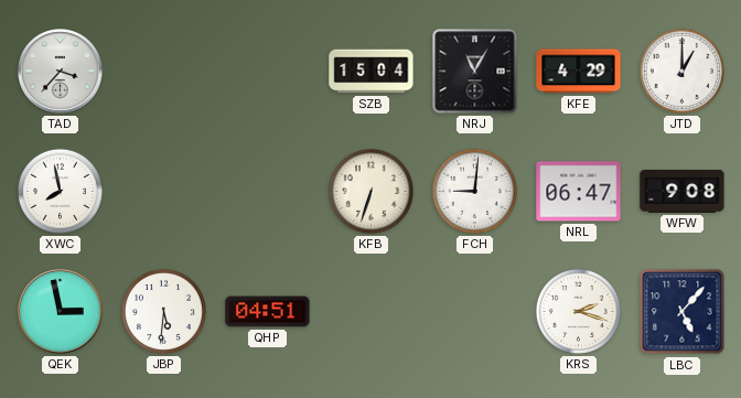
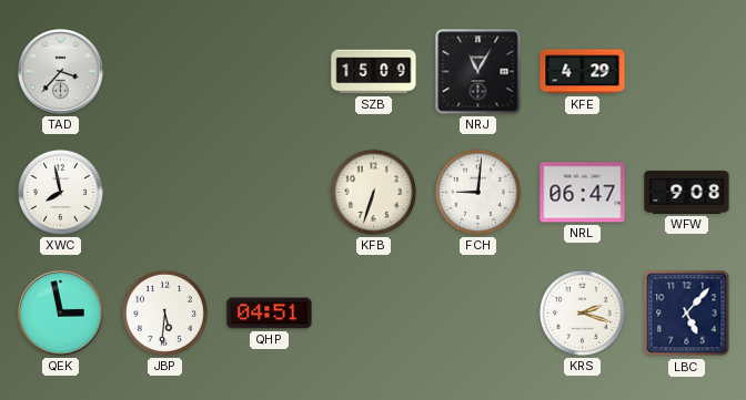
SZB: 15:04 -> 15:09
JTD: 1:00 -> none
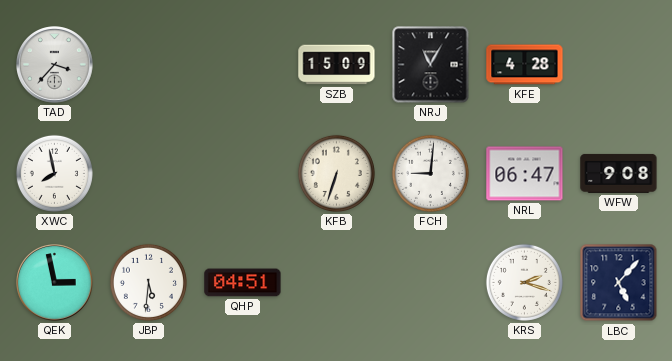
KFE: 4:29 -> 4:28
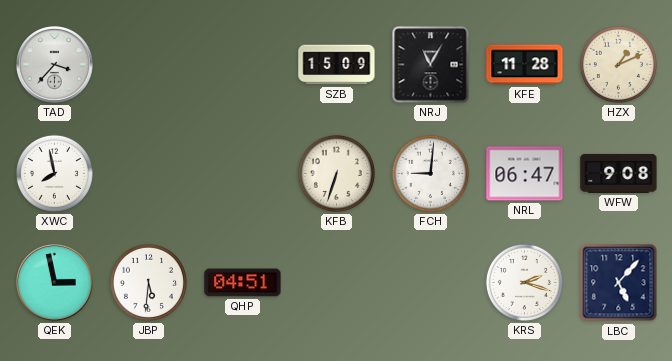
KFE: 4:28 -> 11:28
HZX: none -> 1:11
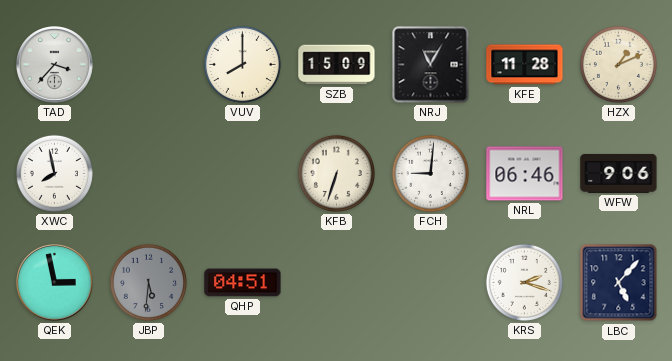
VUV: none -> 8:00
NRL: 06:47 -> 06:46
WFW: 9:08 -> 9:06
JBP dial: white -> grey
